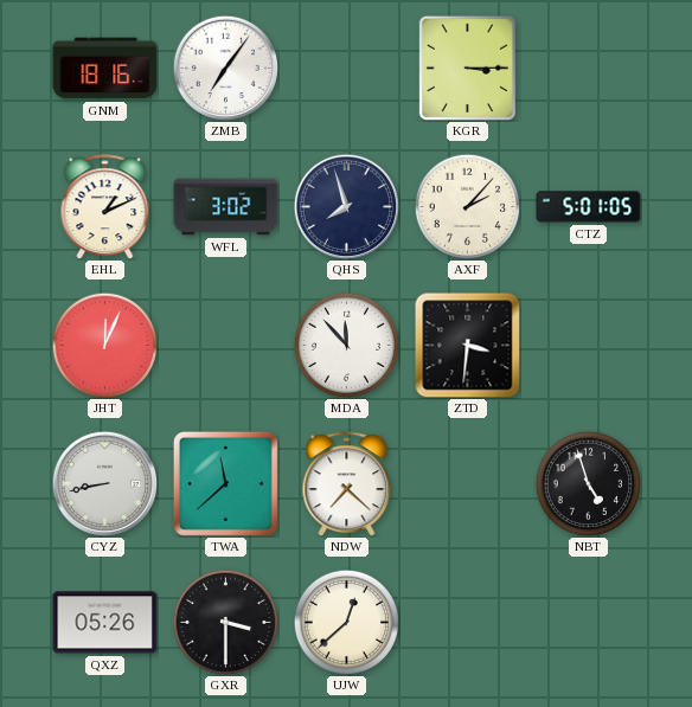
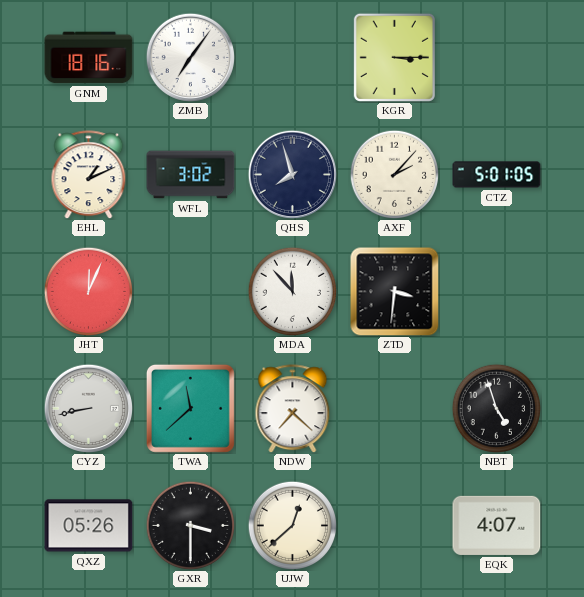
EQK: none -> 4:07
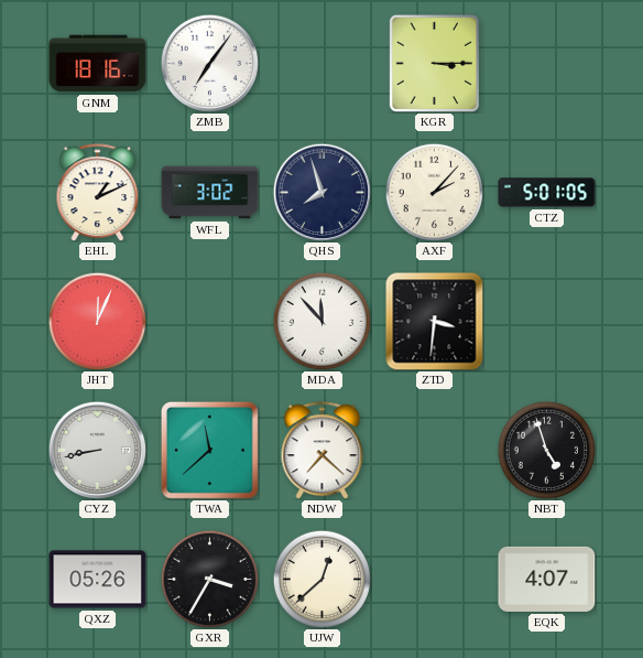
GXR: 3:30 -> 3:35
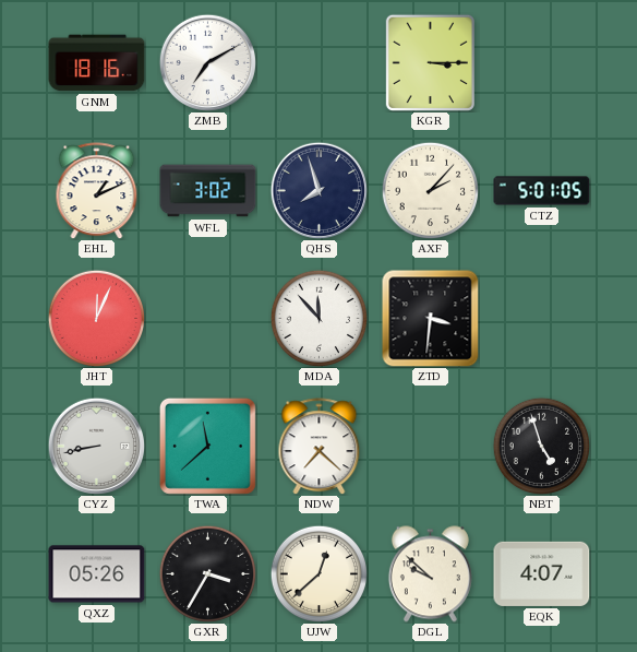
ZMB: 7:06 -> 7:10
DGL: none -> 9:52
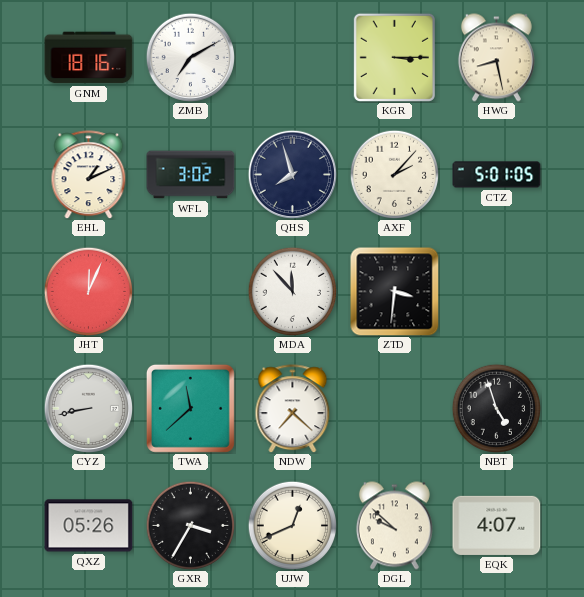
HWG: none -> 8:28
UJW: 12:38 -> 12:41
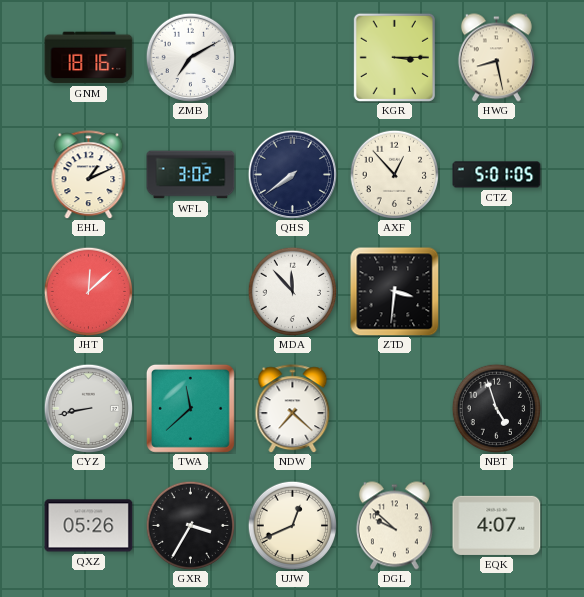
QHS: 7:57 -> 7:39
AXF: 2:07 -> 12:53
JHT: 12:04 -> 12:08
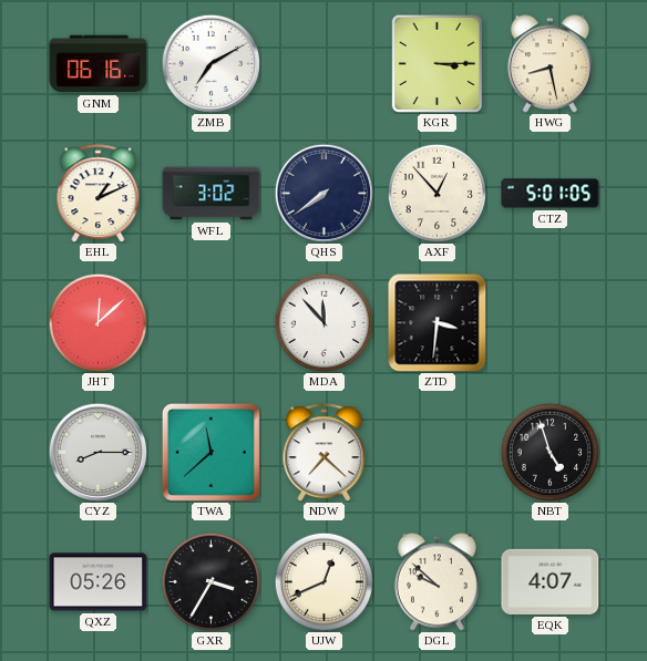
GNM: 18:16 -> 06:16
CYZ: 8:43 -> 8:15
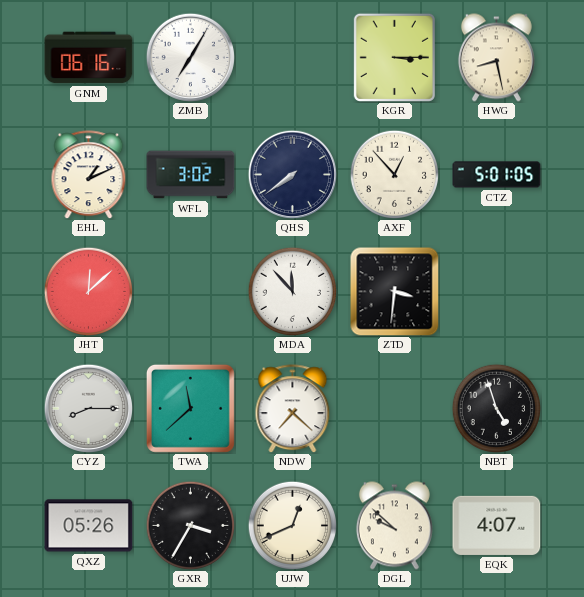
ZMB: 7:10 -> 7:05
